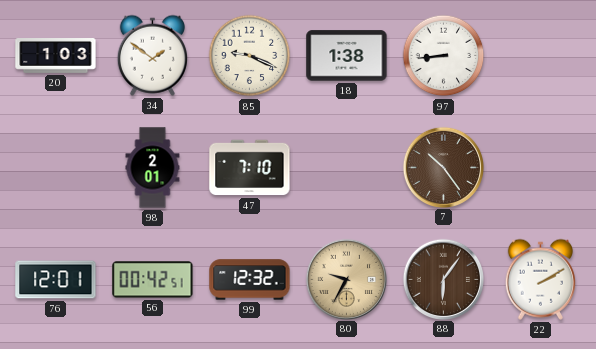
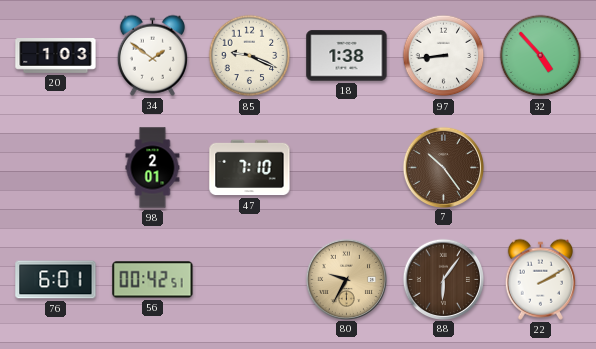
32: none -> 4:53
76: 12:01 -> 6:01
99: 12:32 -> none
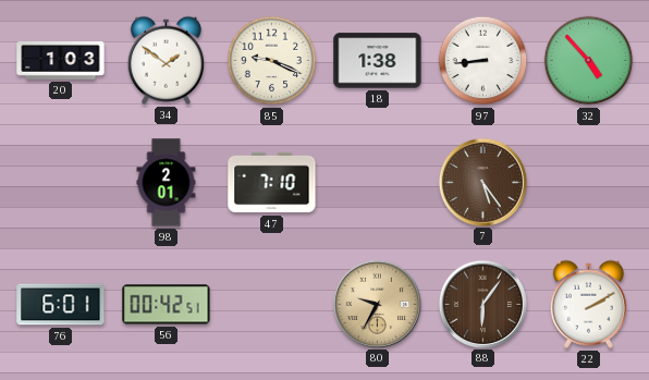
7: 10:24 -> 5:24
